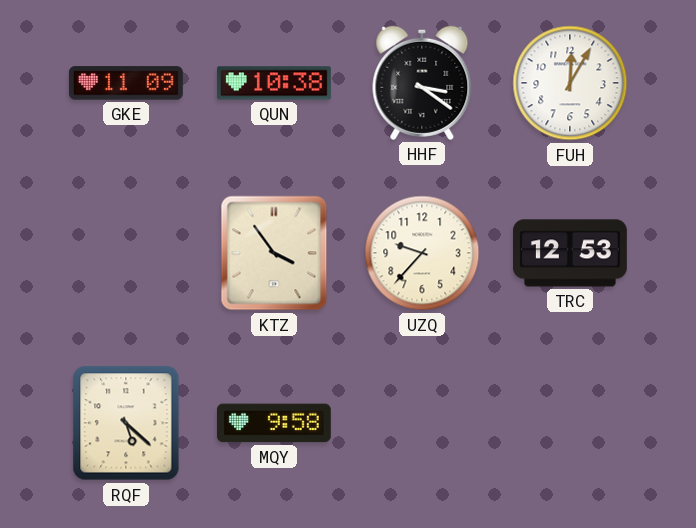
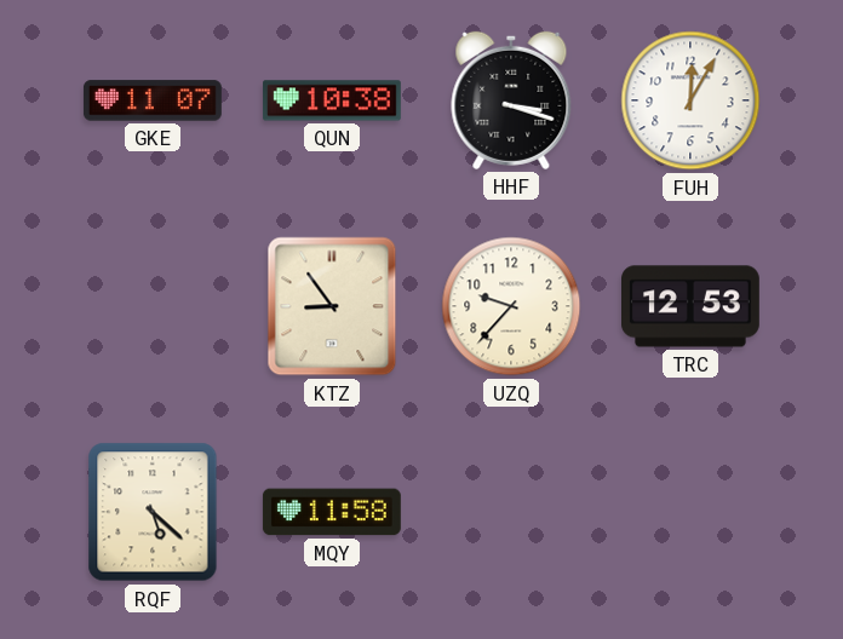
GKE: 11:09 -> 11:07
HHF: 3:21 -> 3:18
KTZ: 3:54 -> 8:54
MQY: 9:58 -> 11:58
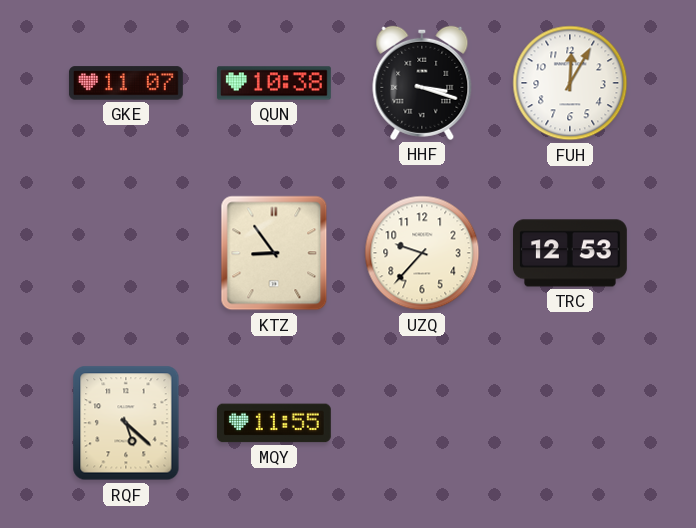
MQY: 11:58 -> 11:55
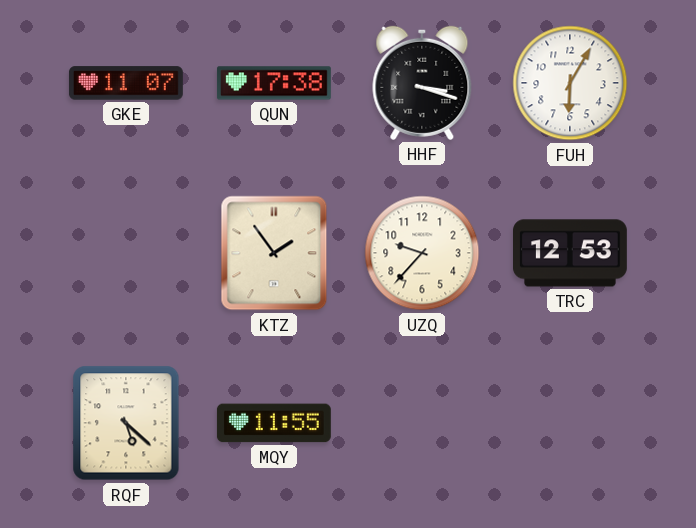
QUN: 10:38 -> 17:38
FUH: 12:05 -> 6:05
KTZ: 8:54 -> 1:54
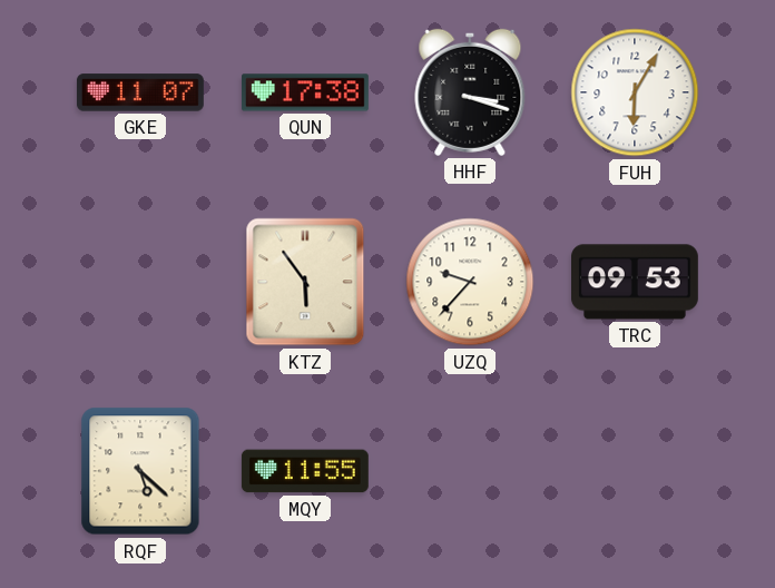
KTZ: 1:54 -> 5:54
TRC: 12:53 -> 09:53
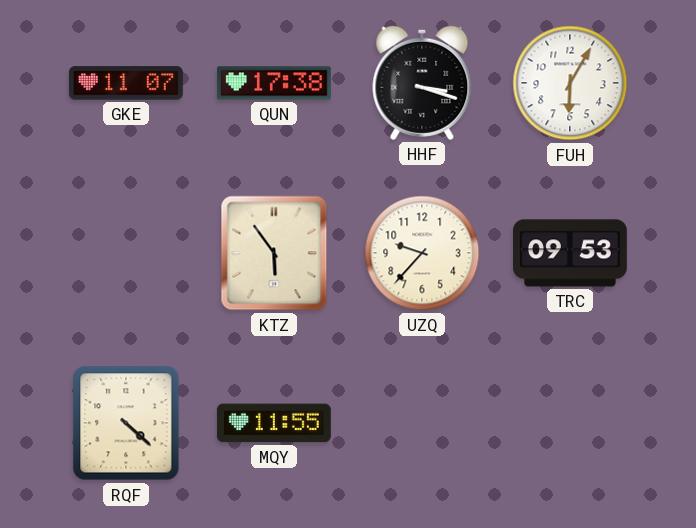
RQF: 5:22 -> 4:22
